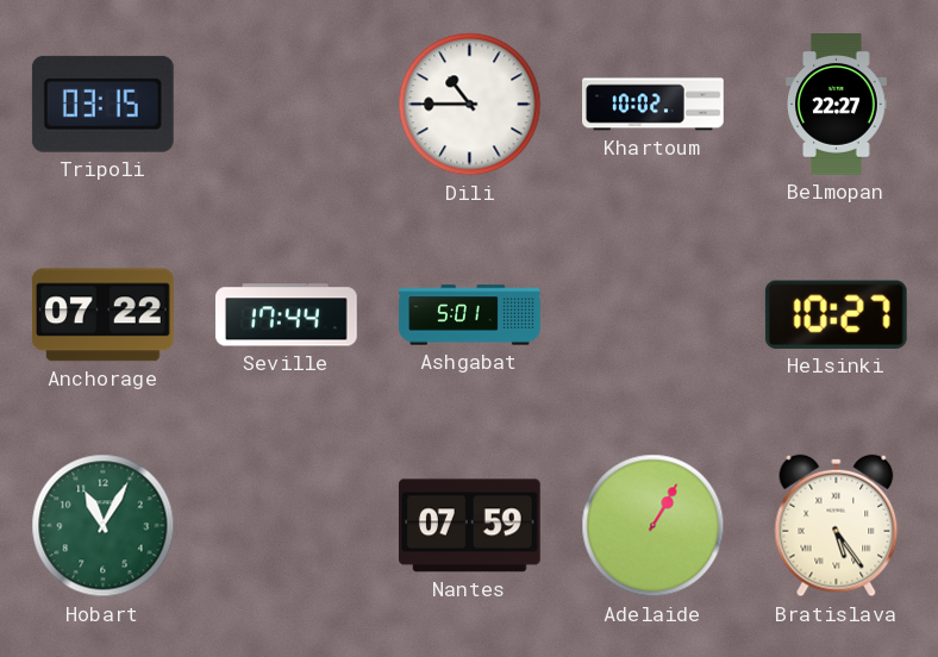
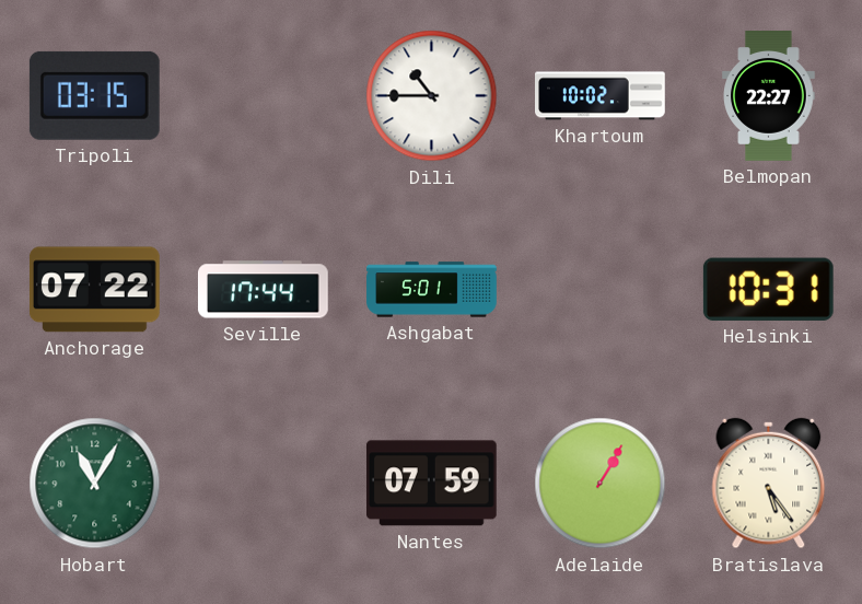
Helsinki: 10:27 -> 10:31
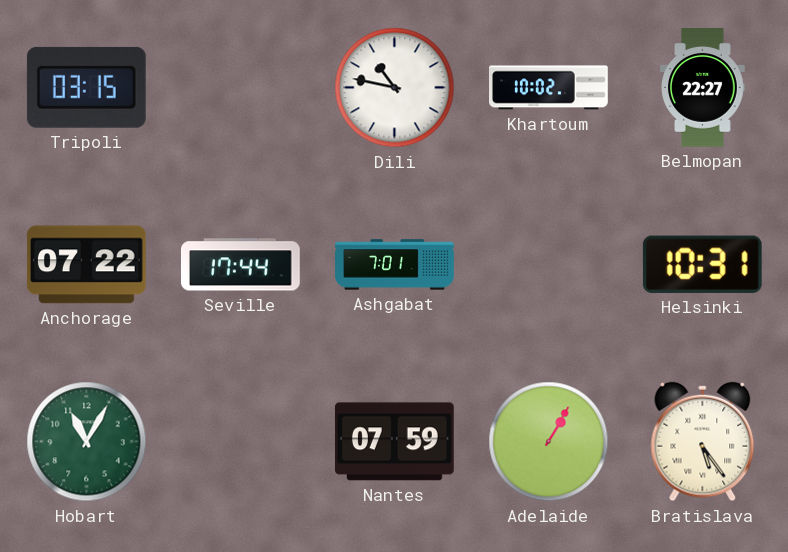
Dili: 10:45 -> 10:47
Ashgabat: 5:01 -> 7:01
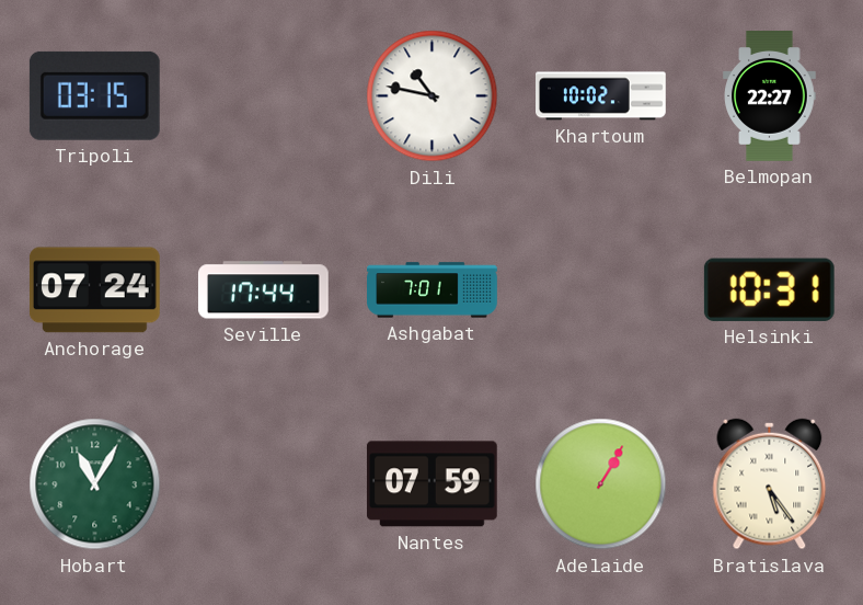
Anchorage: 07:22 -> 07:24
